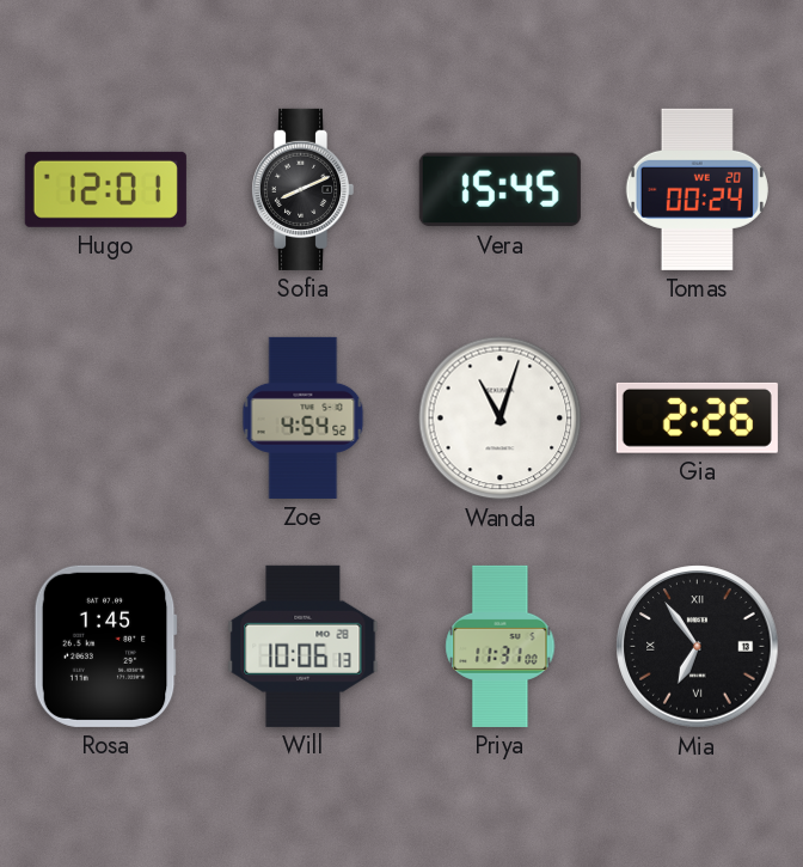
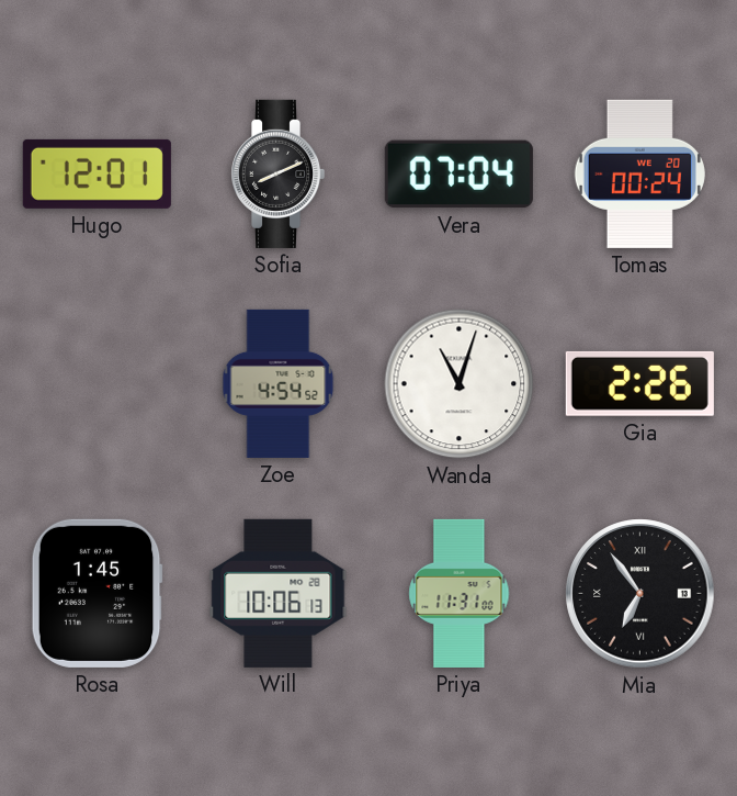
Vera: 15:45 -> 07:04
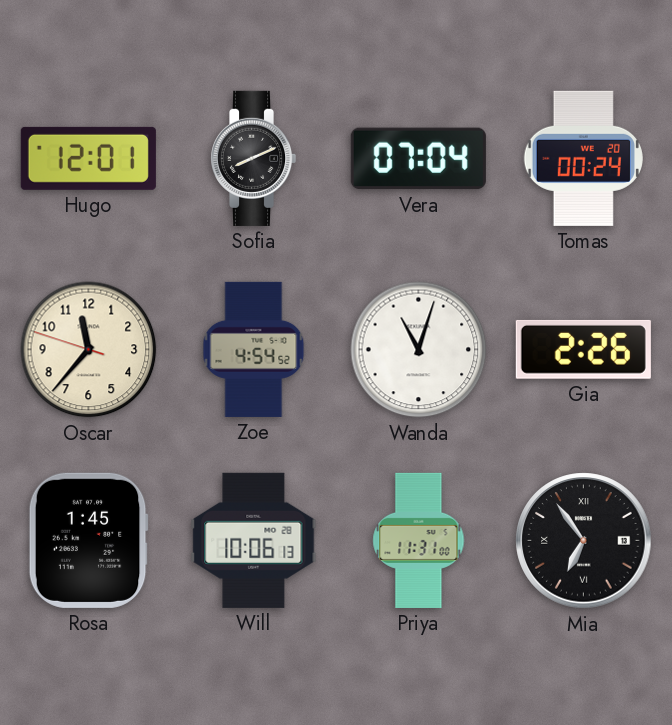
Oscar: none -> 11:36
